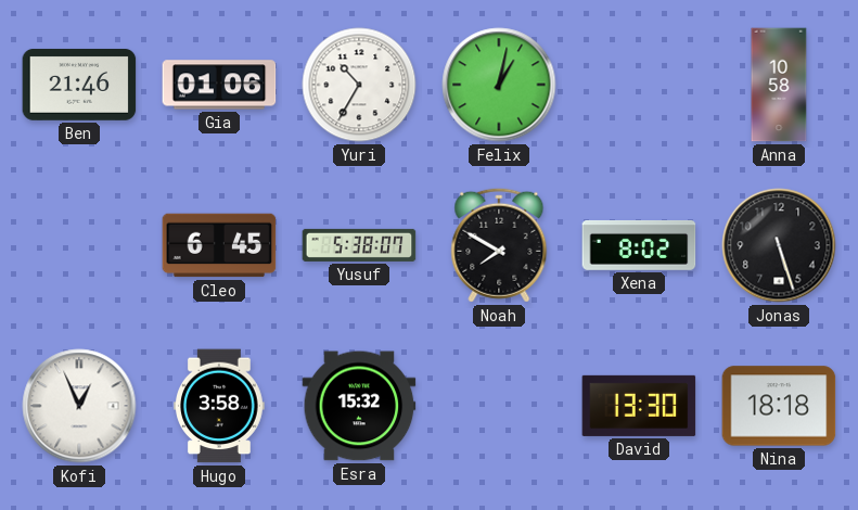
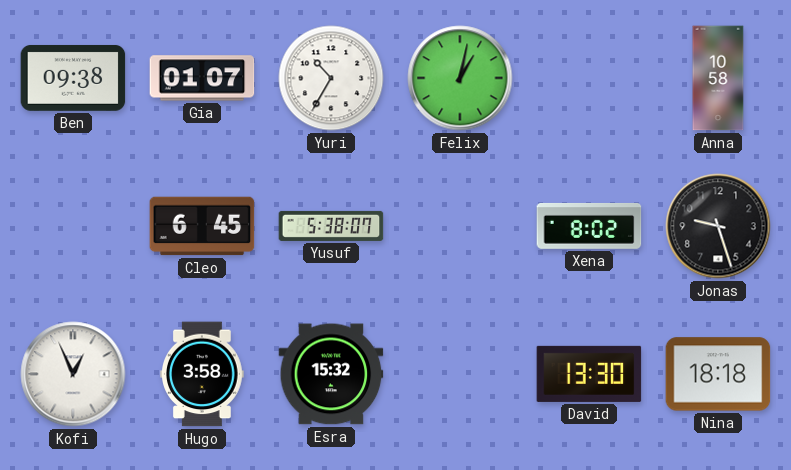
Ben: 21:46 -> 09:38
Gia: 01:06 -> 01:07
Noah: 7:50 -> none
Jonas: 5:27 -> 9:27
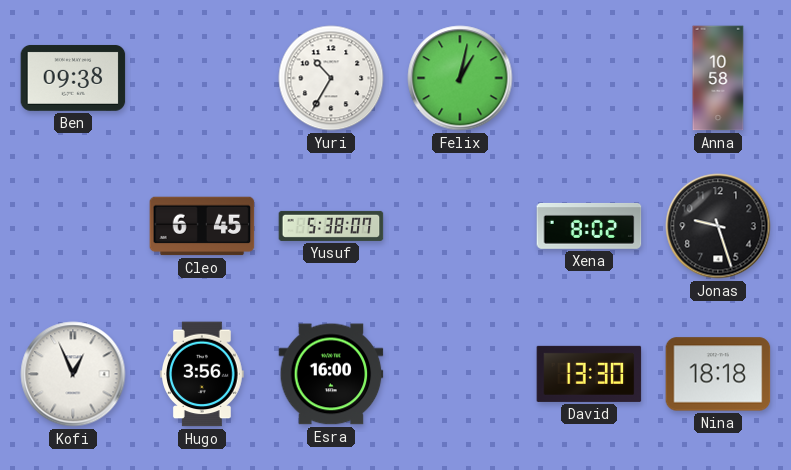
Gia: 01:07 -> none
Hugo: 3:58 -> 3:56
Esra: 15:32 -> 16:00
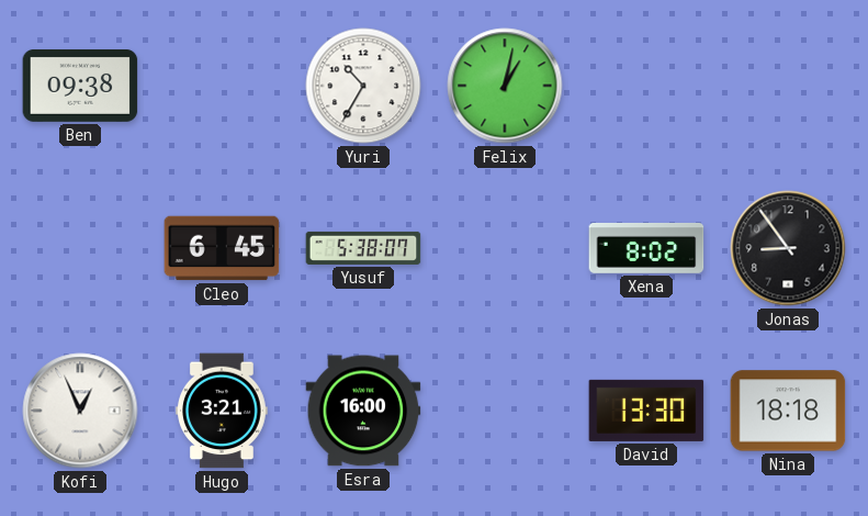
Anna: 10:58 -> none
Jonas: 9:27 -> 8:54
Hugo: 3:56 -> 3:21
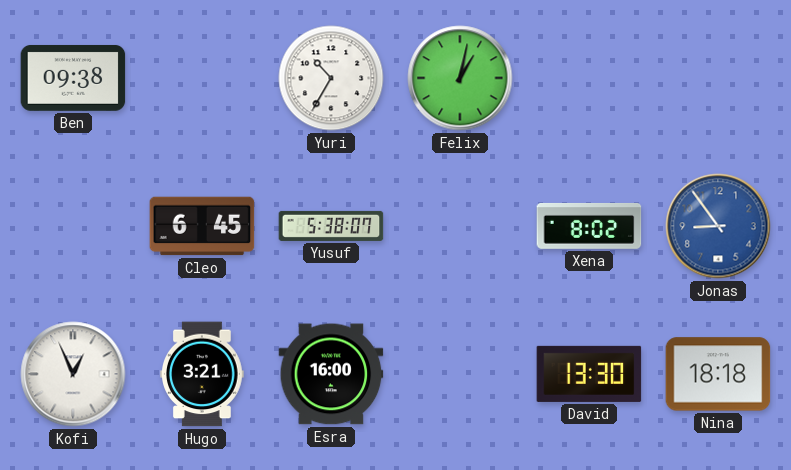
Jonas dial: black -> blue
